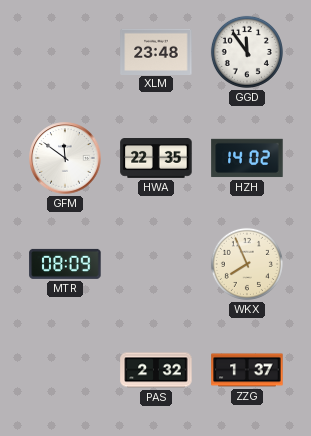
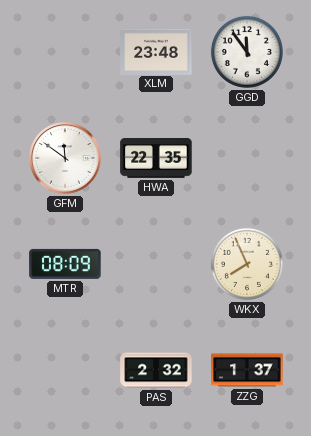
HZH: 14:02 -> none
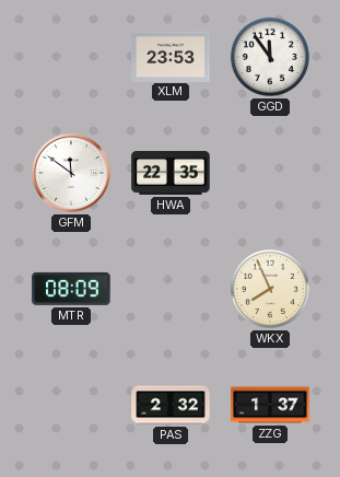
XLM: 23:48 -> 23:53
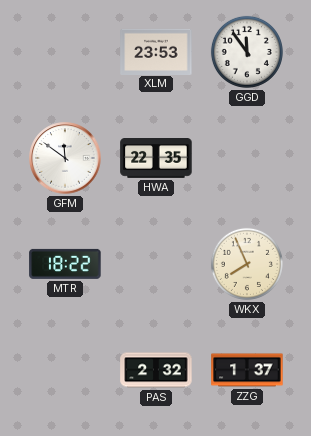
MTR: 08:09 -> 18:22
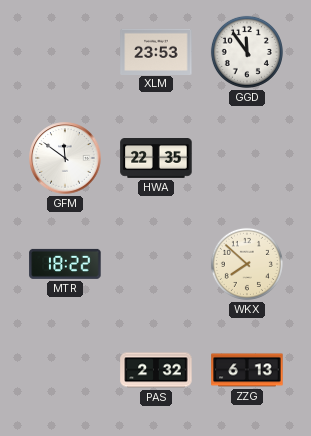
WKX: 7:56 -> 7:52
ZZG: 1:37 -> 6:13
